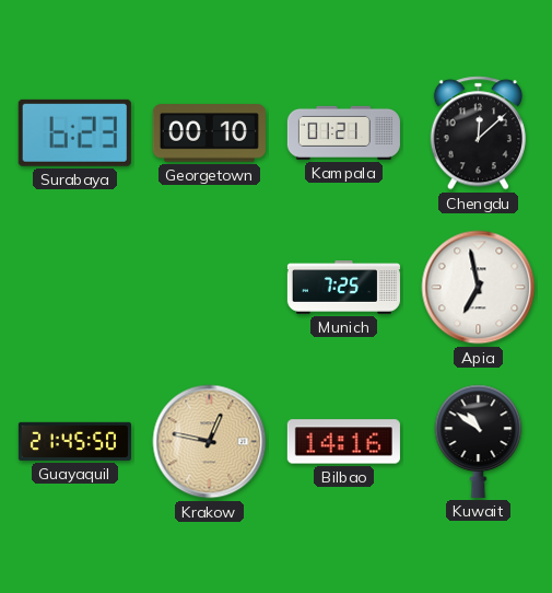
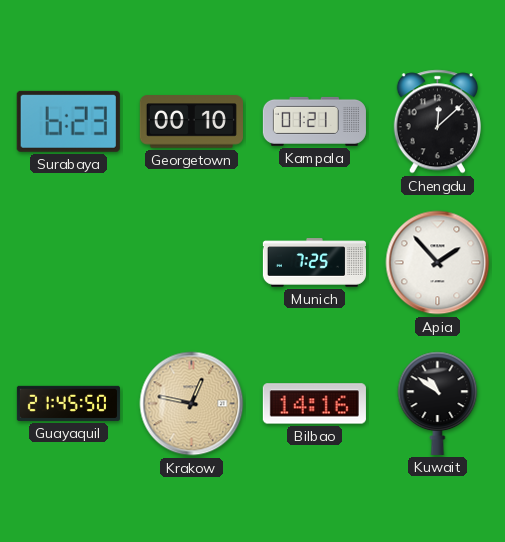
Apia: 6:58 -> 1:53
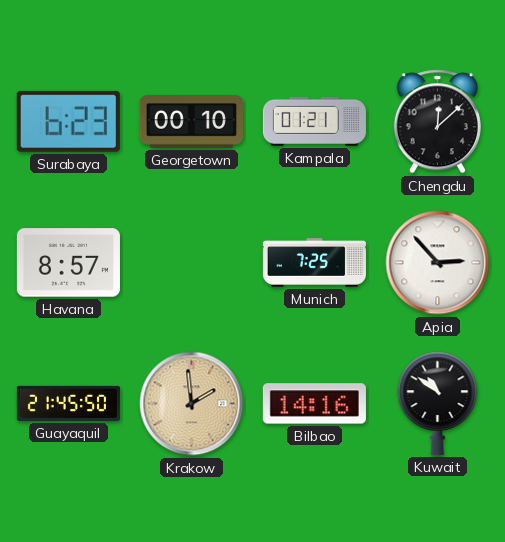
Havana: none -> 8:57
Apia: 1:53 -> 2:53
Krakow: 12:47 -> 1:59
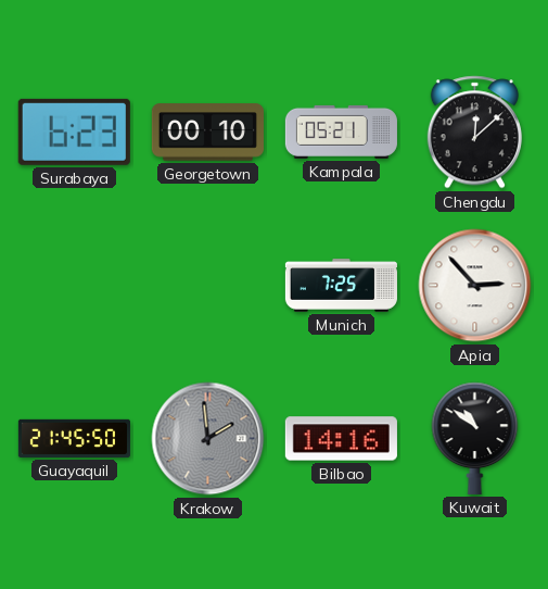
Kampala: 01:21 -> 05:21
Havana: 8:57 -> none
Krakow dial: champagne -> grey
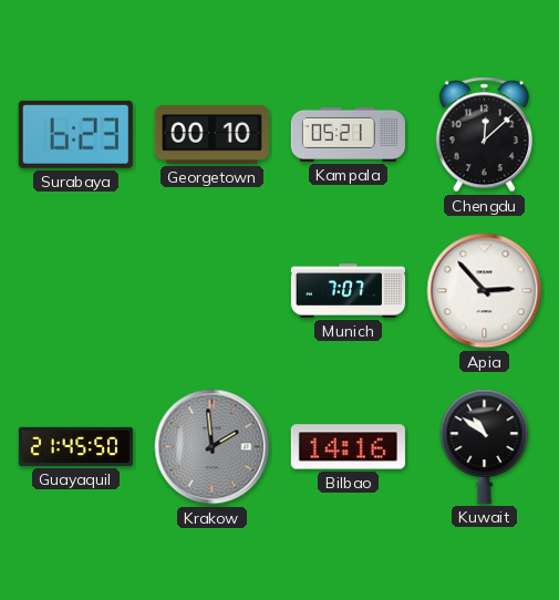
Munich: 7:25 -> 7:07
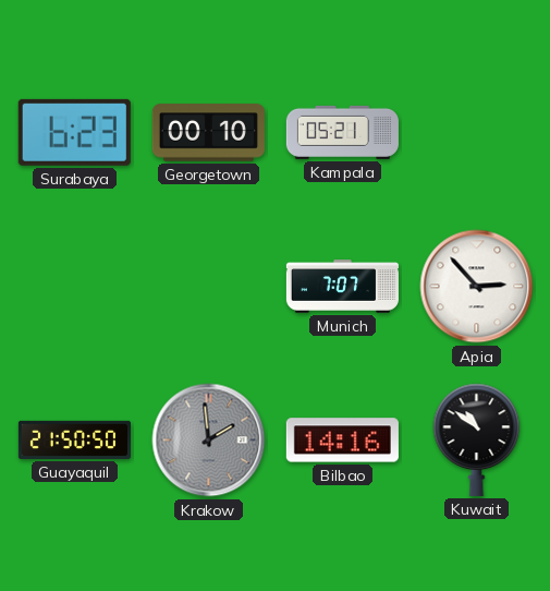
Chengdu: 12:08 -> none
Guayaquil: 21:45 -> 21:50
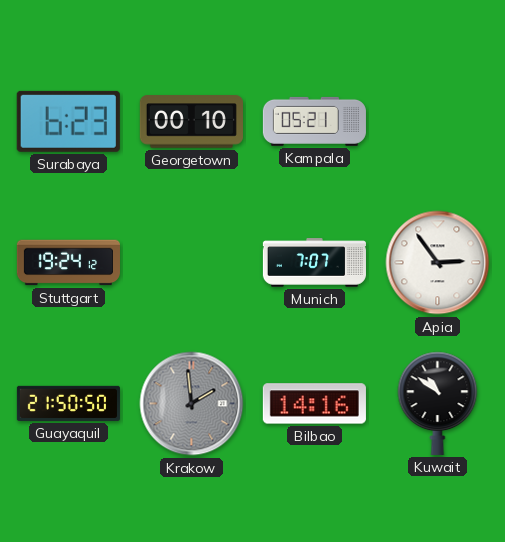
Stuttgart: none -> 19:24
Apia: 2:53 -> 2:54
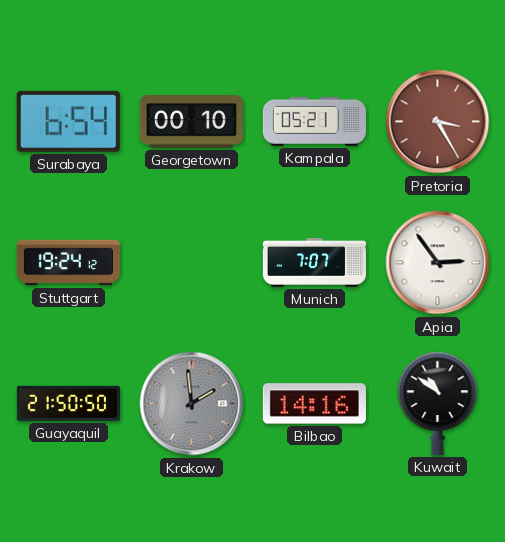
Surabaya: 6:23 -> 6:54
Pretoria: none -> 3:25
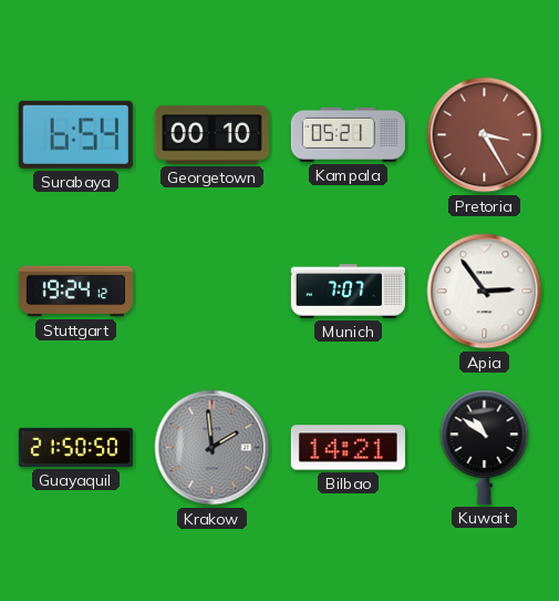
Bilbao: 14:16 -> 14:21
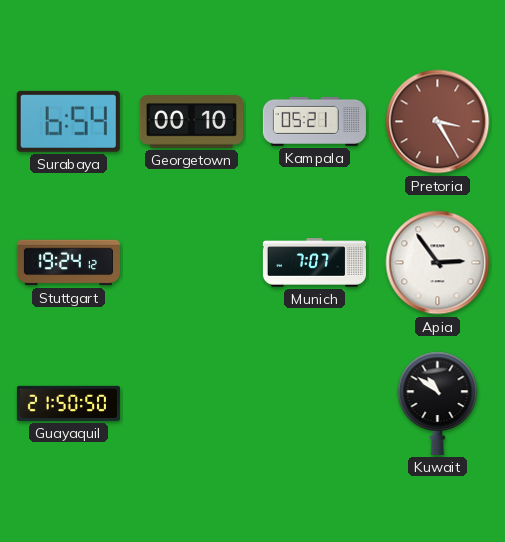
Krakow: 1:59 -> none
Bilbao: 14:21 -> none
